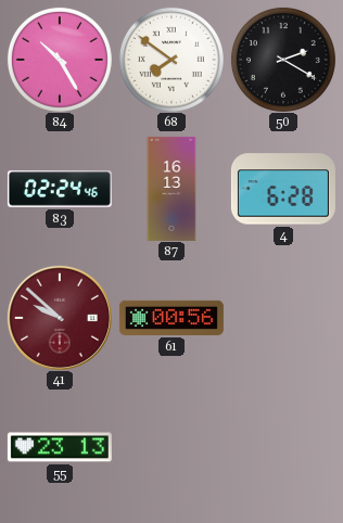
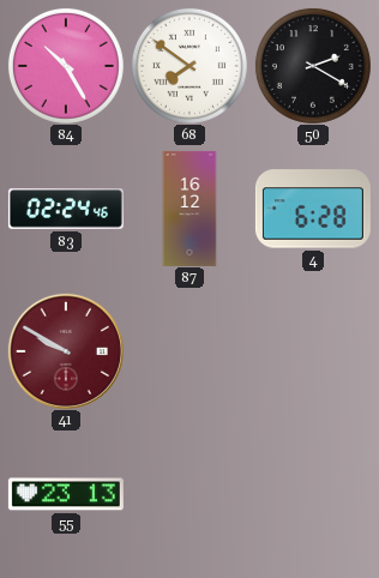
87: 16:13 -> 16:12
41: 9:52 -> 9:50
61: 00:56 -> none
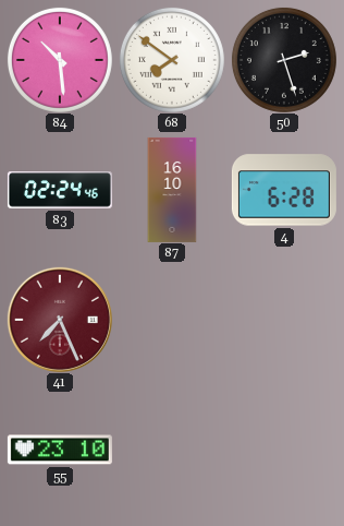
84: 10:25 -> 10:29
50: 2:20 -> 2:27
87: 16:12 -> 16:10
41: 9:50 -> 7:26
55: 23:13 -> 23:10
